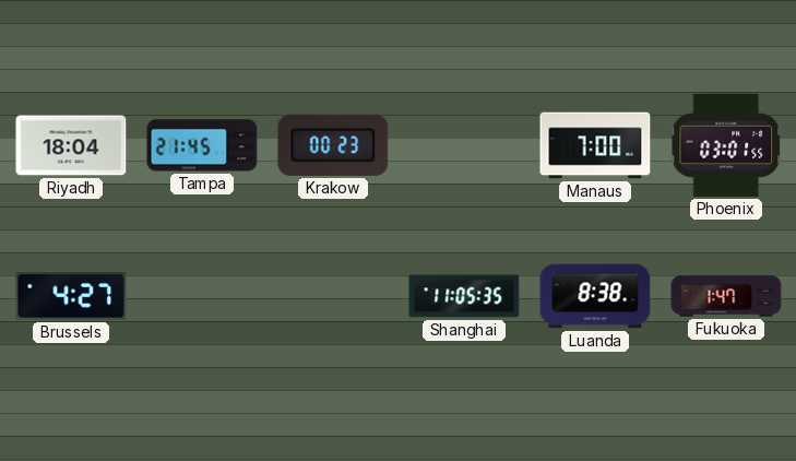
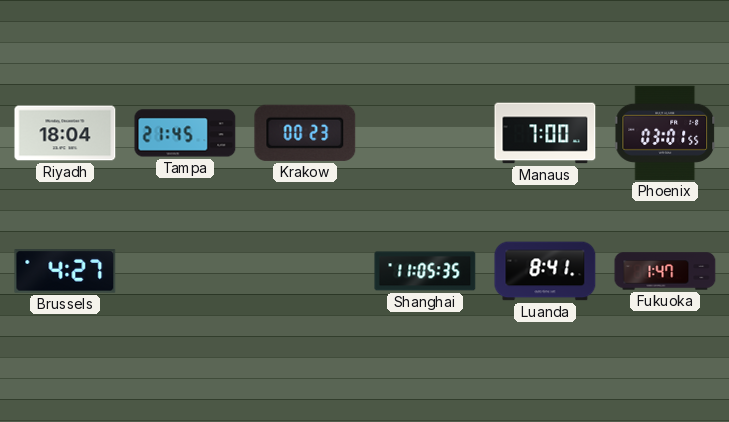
Luanda: 8:38 -> 8:41
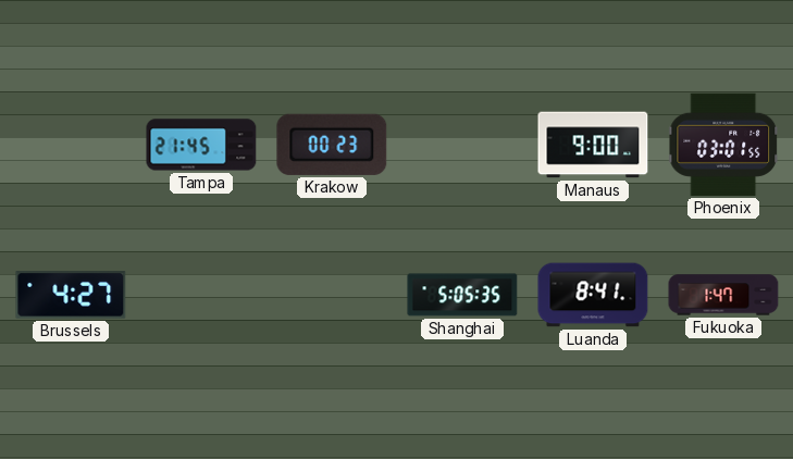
Riyadh: 18:04 -> none
Manaus: 7:00 -> 9:00
Shanghai: 11:05 -> 5:05
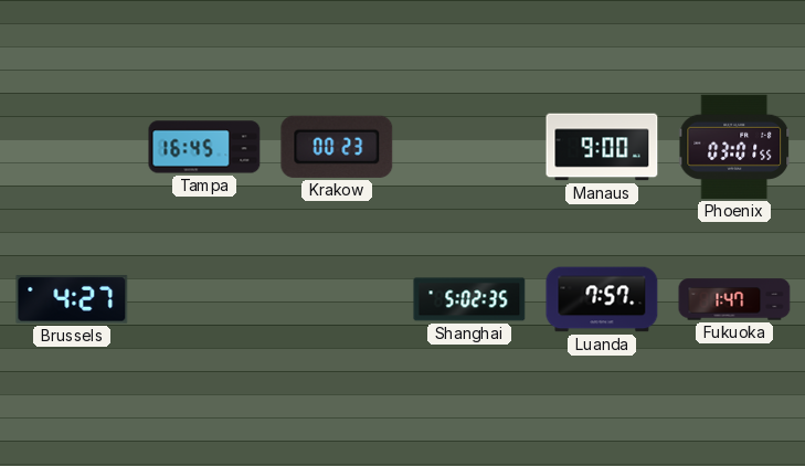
Tampa: 21:45 -> 16:45
Shanghai: 5:05 -> 5:02
Luanda: 8:41 -> 7:57
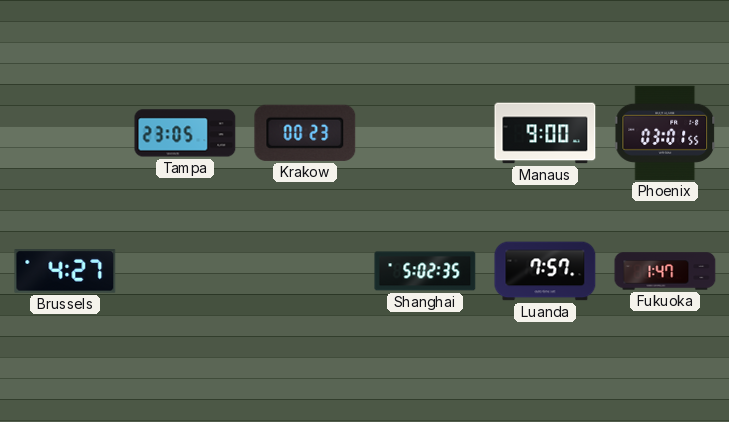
Tampa: 16:45 -> 23:05
